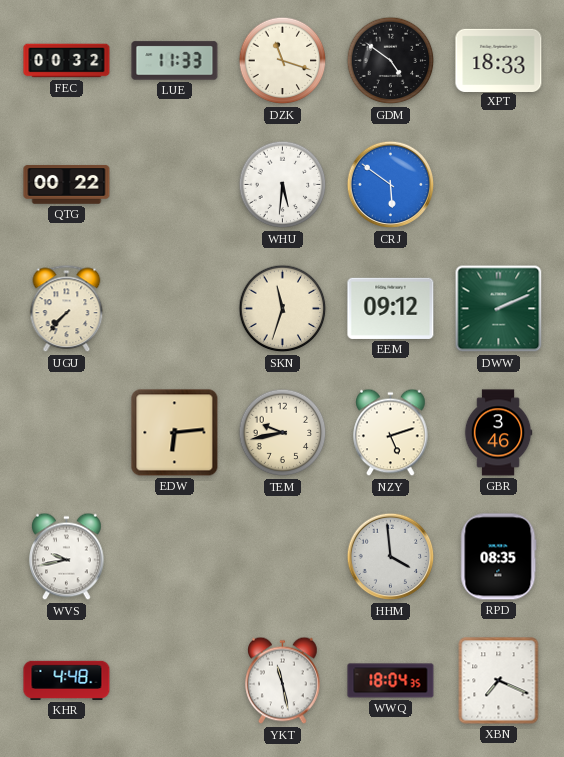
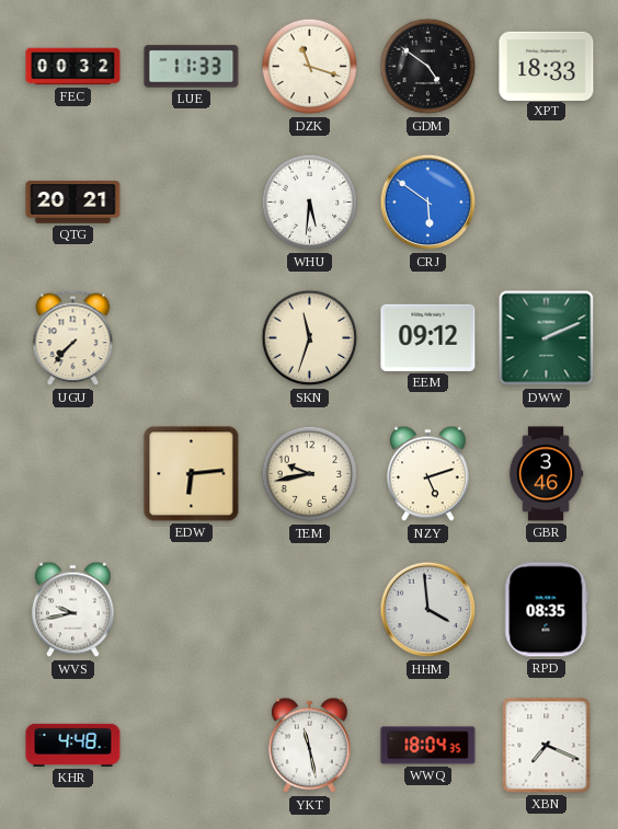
QTG: 00:22 -> 20:21
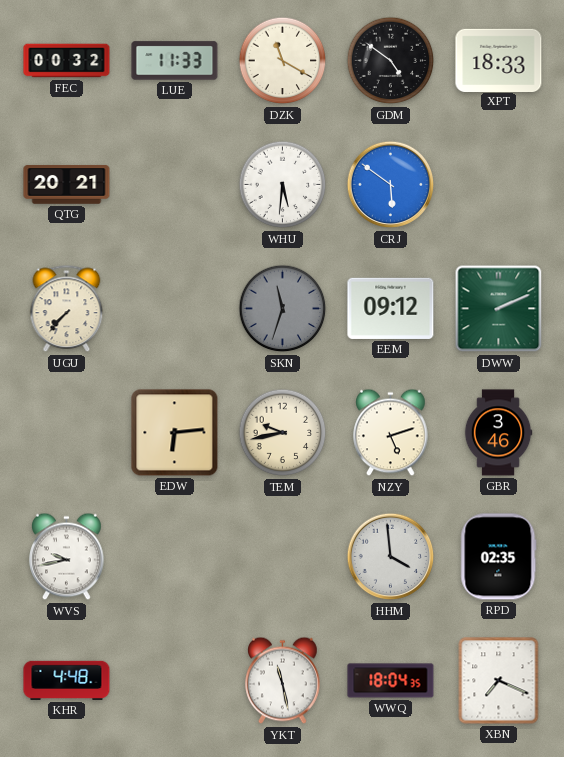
DZK: 11:18 -> 11:20
SKN dial: cream -> grey
RPD: 08:35 -> 02:35
